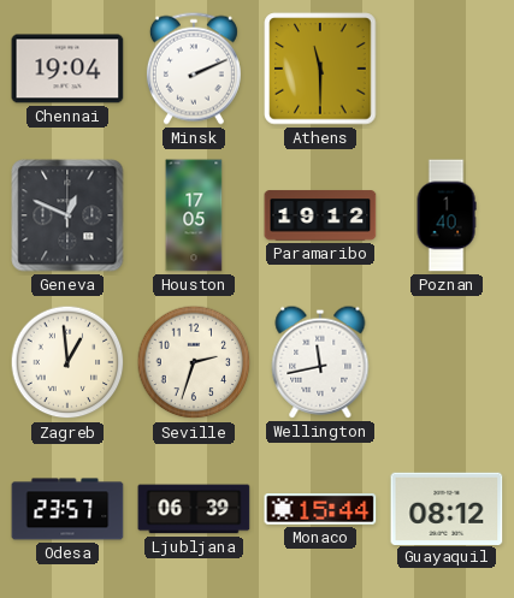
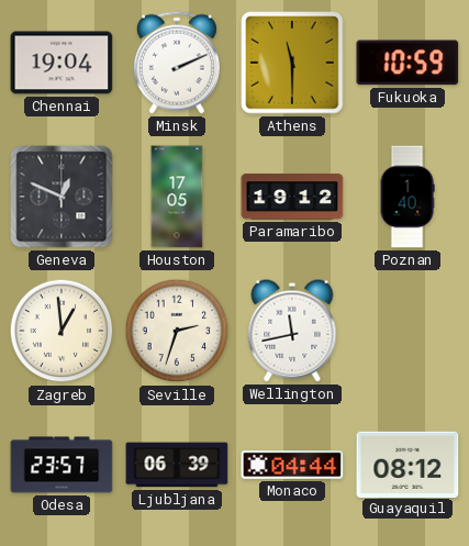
Fukuoka: none -> 10:59
Monaco: 15:44 -> 04:44
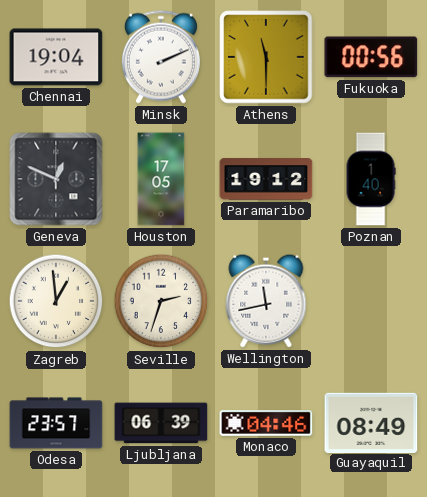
Fukuoka: 10:59 -> 00:56
Monaco: 04:44 -> 04:46
Guayaquil: 08:12 -> 08:49
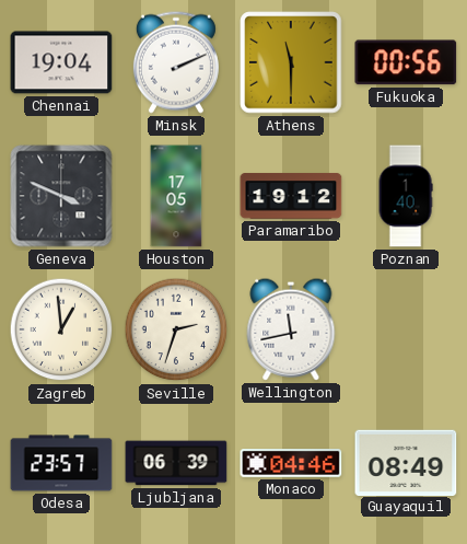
Geneva: 12:49 -> 3:49
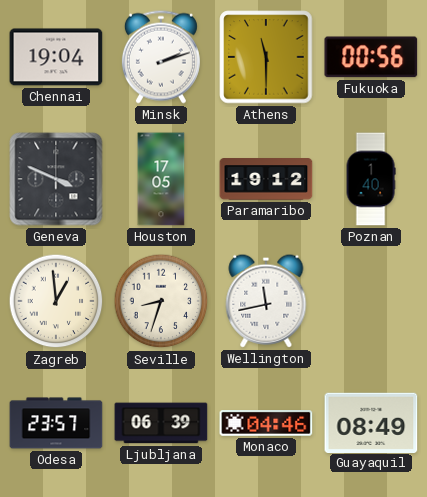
Minsk: 2:11 -> 2:12
Seville: 2:33 -> 8:33
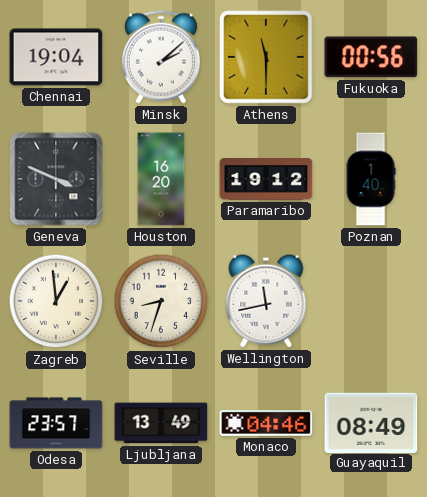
Minsk: 2:12 -> 2:08
Houston: 17:05 -> 16:20
Ljubljana: 06:39 -> 13:49
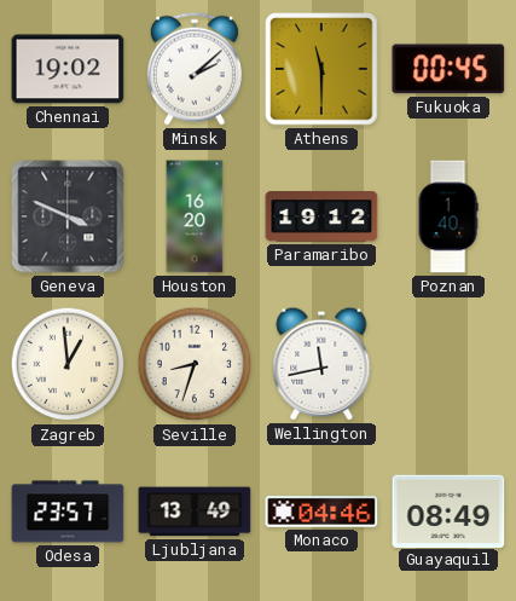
Chennai: 19:04 -> 19:02
Fukuoka: 00:56 -> 00:45
